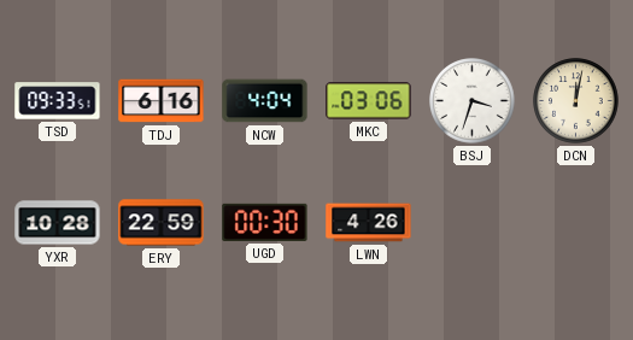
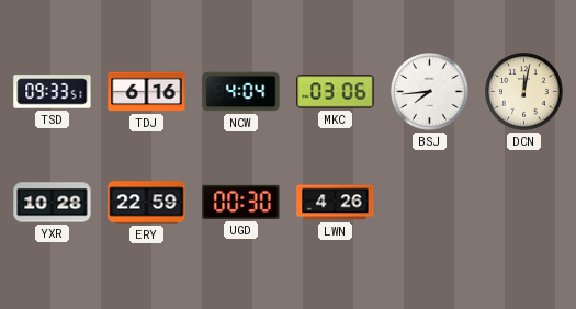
BSJ: 3:33 -> 7:44
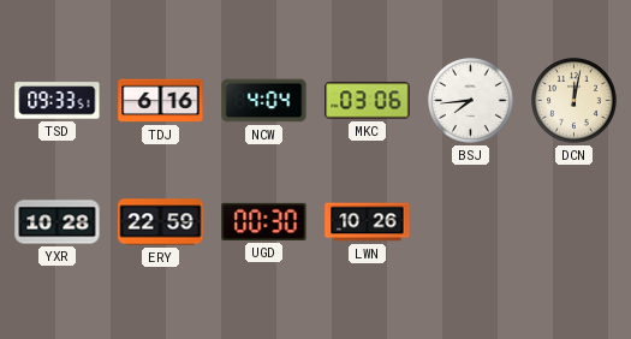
LWN: 4:26 -> 10:26
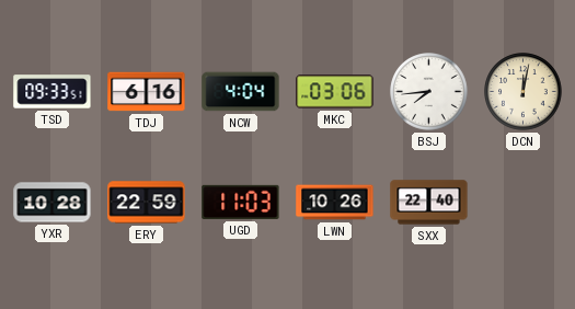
UGD: 00:30 -> 11:03
SXX: none -> 22:40
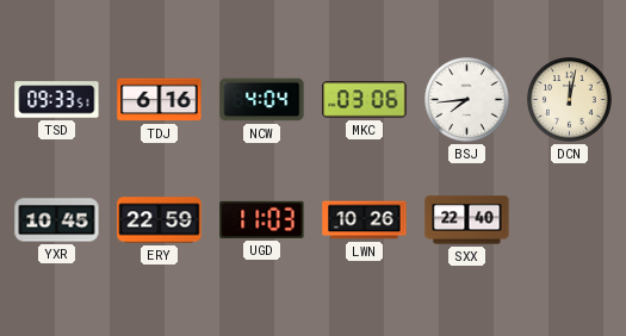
YXR: 10:28 -> 10:45
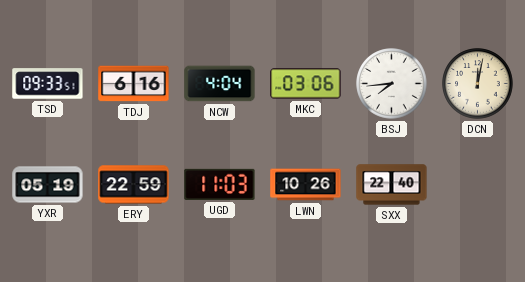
YXR: 10:45 -> 05:19
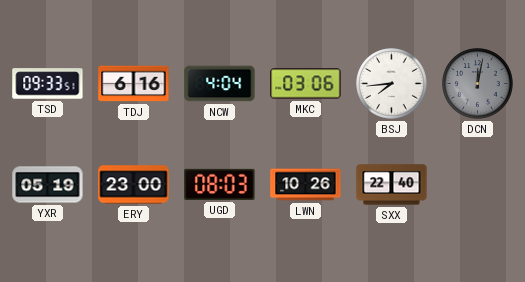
DCN dial: cream -> grey
ERY: 22:59 -> 23:00
UGD: 11:03 -> 08:03
